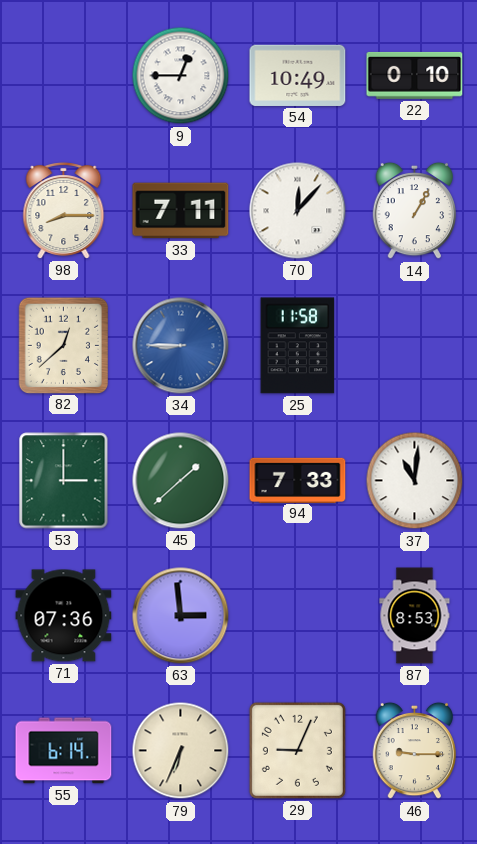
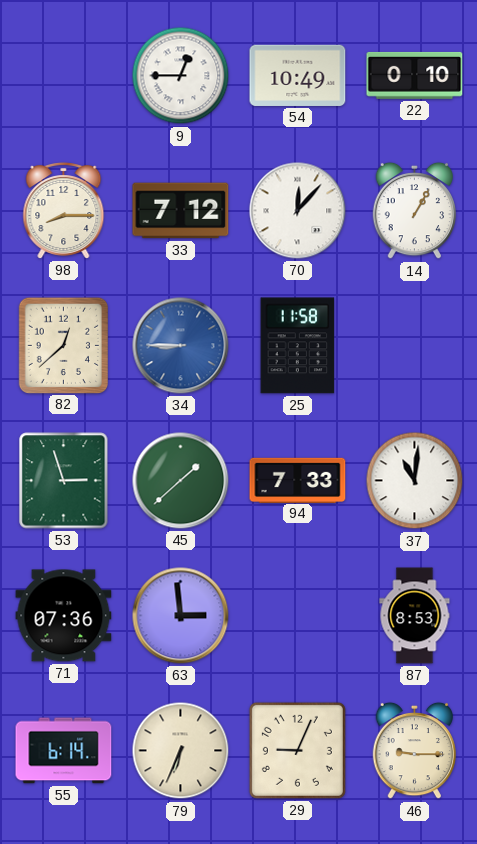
33: 7:11 -> 7:12
53: 3:00 -> 2:57
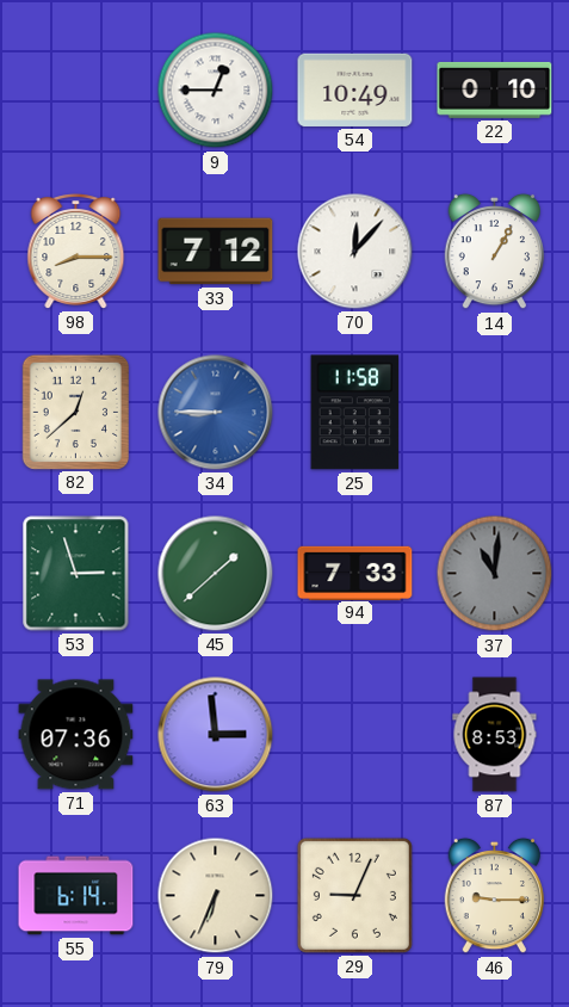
37 dial: white -> grey
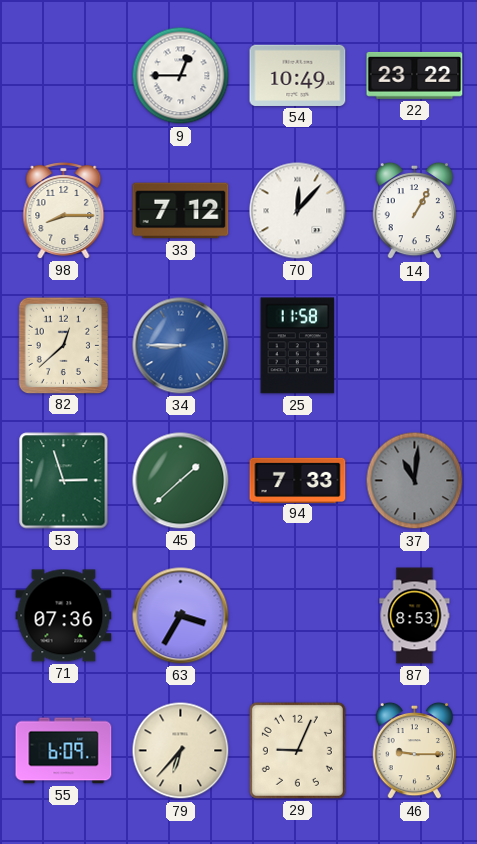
22: 0:10 -> 23:22
63: 2:59 -> 3:35
55: 6:14 -> 6:09
79: 6:34 -> 6:37
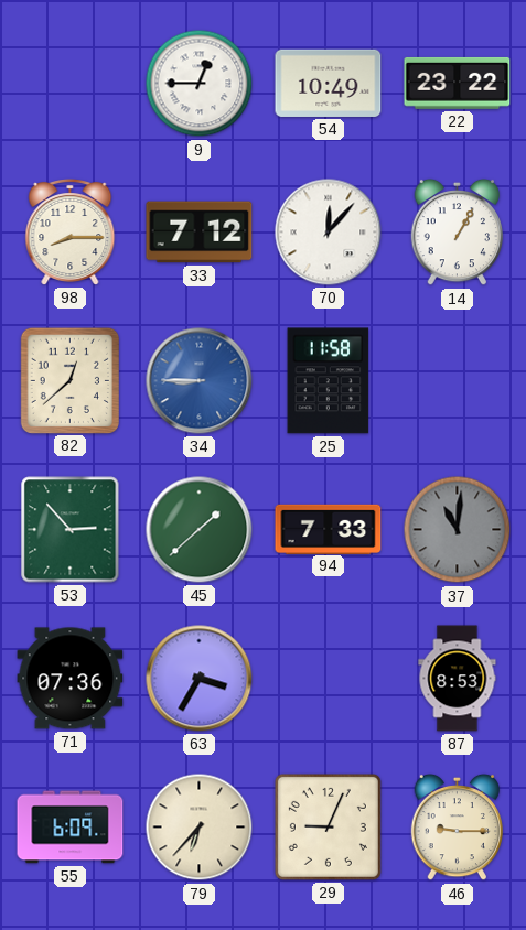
53: 2:57 -> 2:53
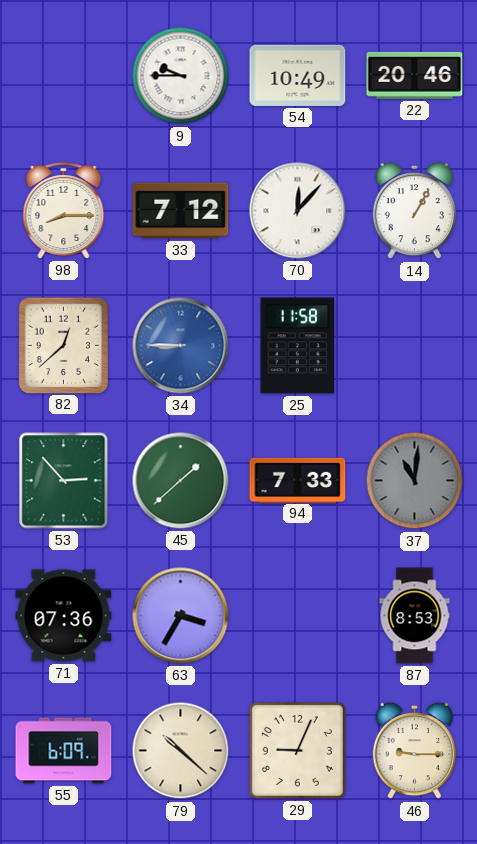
9: 12:45 -> 9:45
22: 23:22 -> 20:46
79: 6:37 -> 10:22
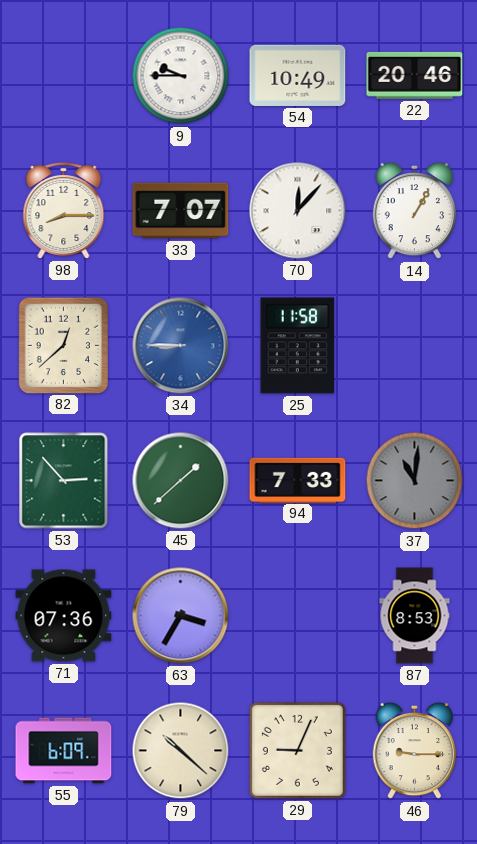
33: 7:12 -> 7:07
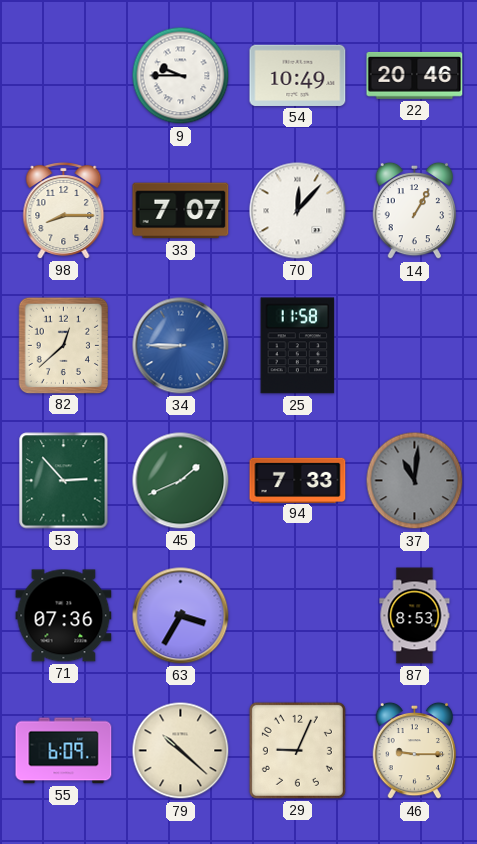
45: 1:38 -> 1:41
